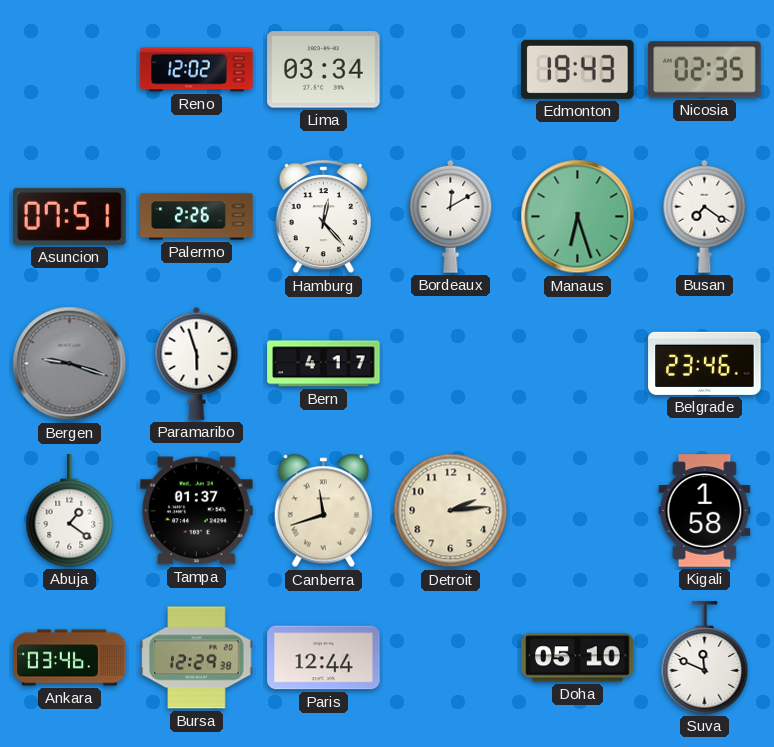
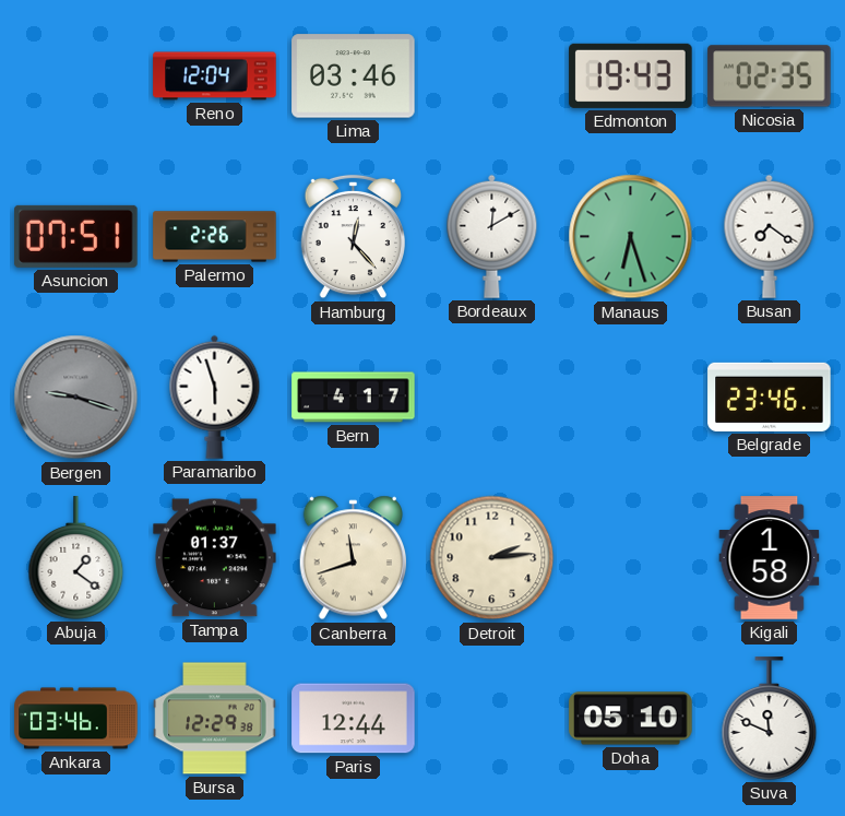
Reno: 12:02 -> 12:04
Lima: 03:34 -> 03:46
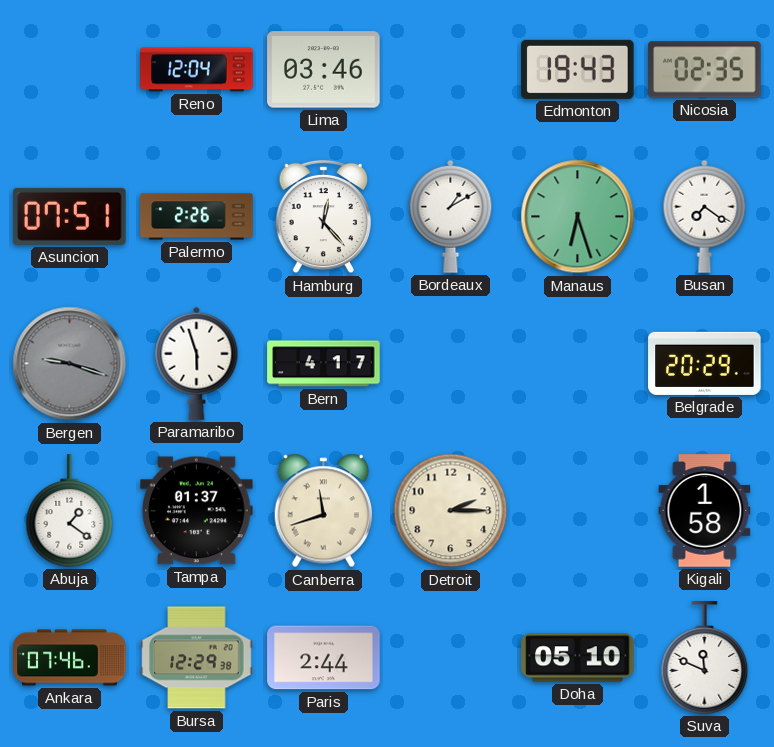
Bordeaux: 12:10 -> 1:10
Belgrade: 23:46 -> 20:29
Detroit: 2:14 -> 2:15
Ankara: 03:46 -> 07:46
Paris: 12:44 -> 2:44
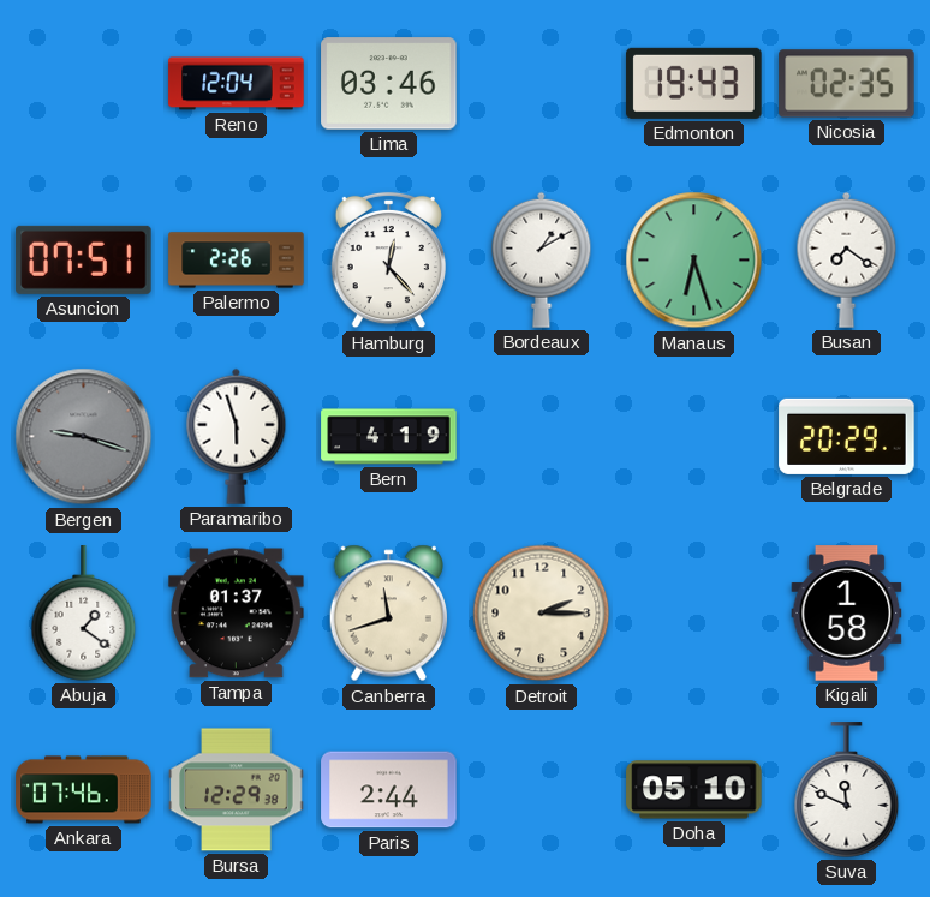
Bern: 4:17 -> 4:19
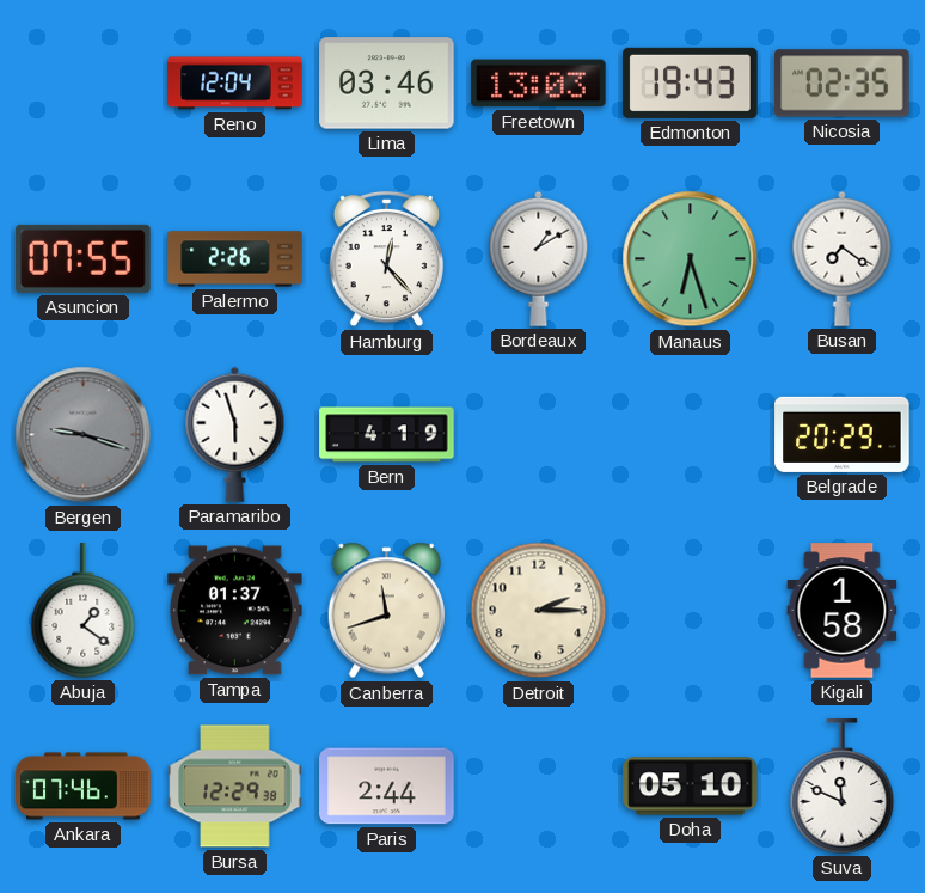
Freetown: none -> 13:03
Asuncion: 07:51 -> 07:55
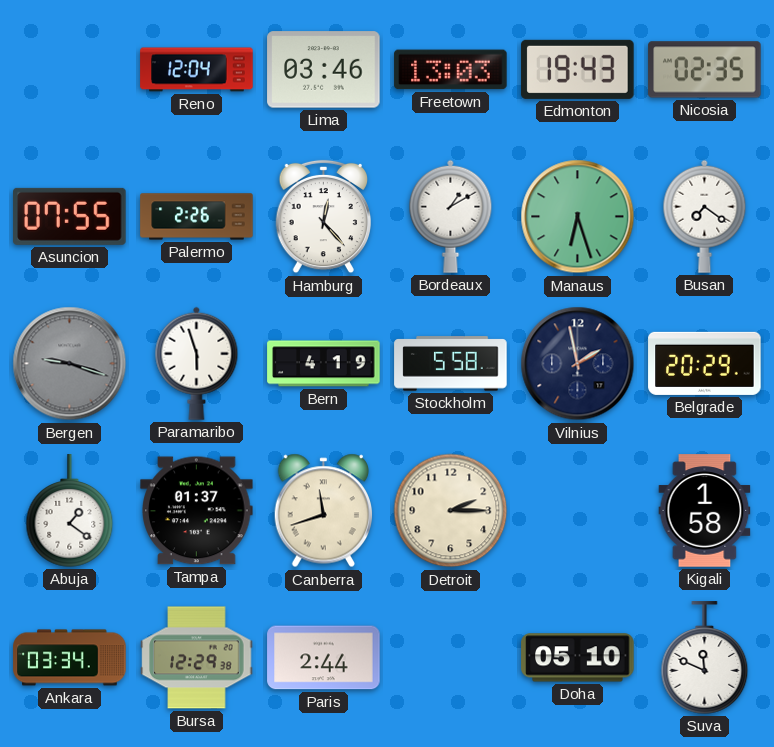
Stockholm: none -> 5:58
Vilnius: none -> 1:58
Ankara: 07:46 -> 03:34
